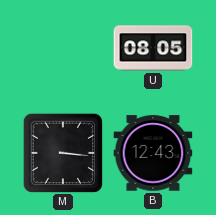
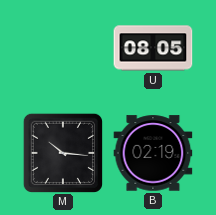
M: 3:16 -> 10:16
B: 12:43 -> 02:19
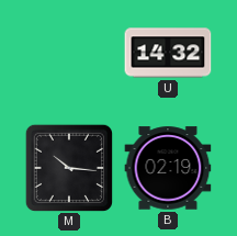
U: 08:05 -> 14:32
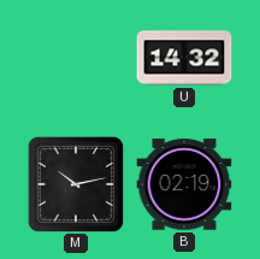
M: 10:16 -> 10:13
